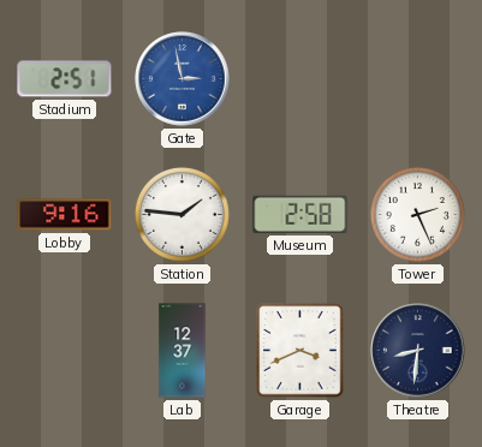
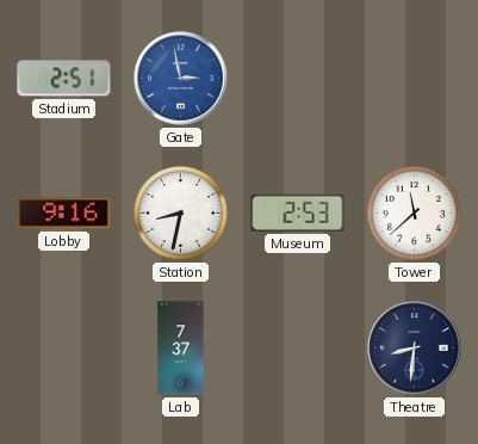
Station: 1:46 -> 8:32
Museum: 2:58 -> 2:53
Tower: 2:26 -> 11:38
Lab: 12:37 -> 7:37
Garage: 3:41 -> none
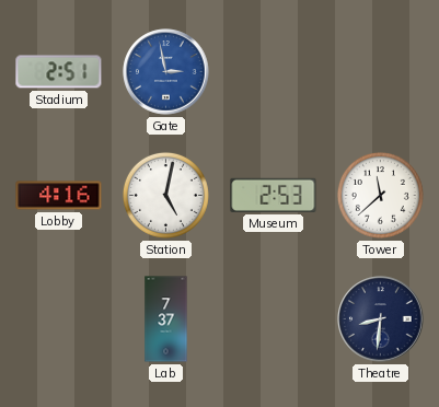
Lobby: 9:16 -> 4:16
Station: 8:32 -> 5:02
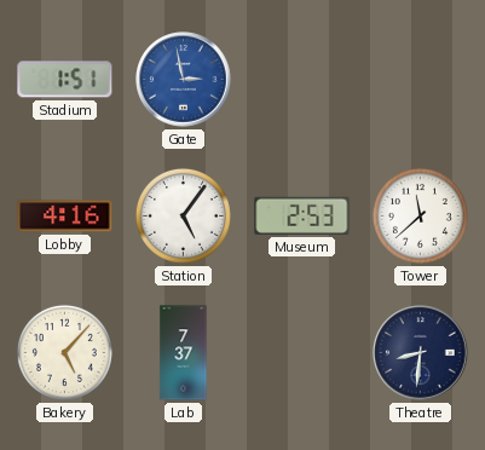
Stadium: 2:51 -> 1:51
Station: 5:02 -> 5:06
Bakery: none -> 5:07
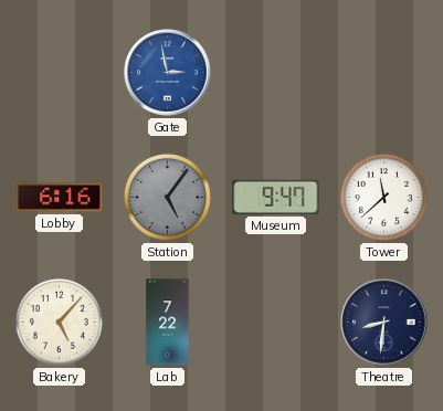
Stadium: 1:51 -> none
Lobby: 4:16 -> 6:16
Station dial: white -> grey
Museum: 2:53 -> 9:47
Lab: 7:37 -> 7:22
